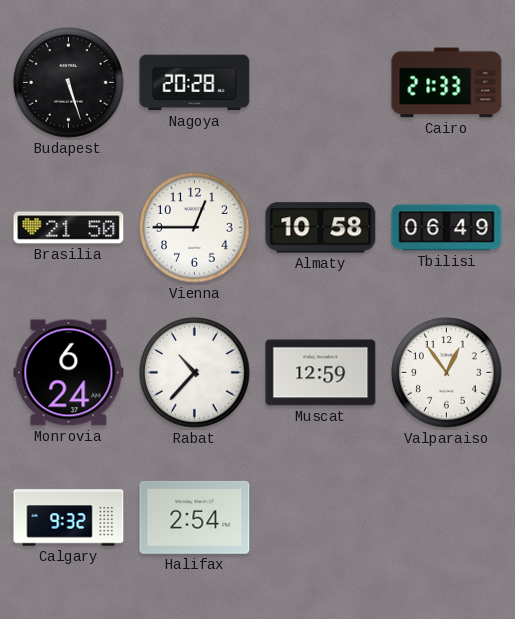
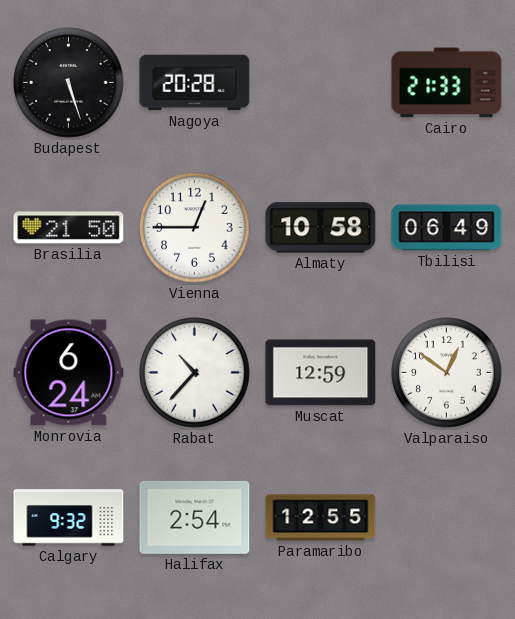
Valparaiso: 12:54 -> 12:51
Paramaribo: none -> 12:55
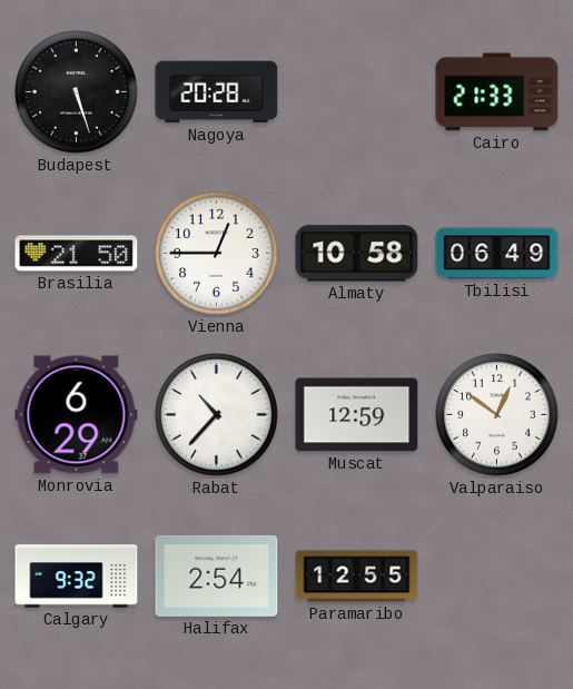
Monrovia: 6:24 -> 6:29
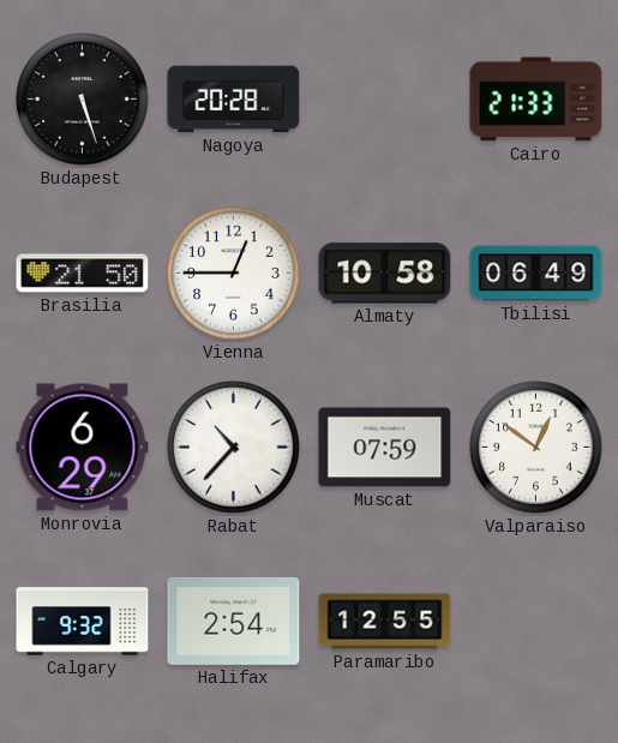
Muscat: 12:59 -> 07:59
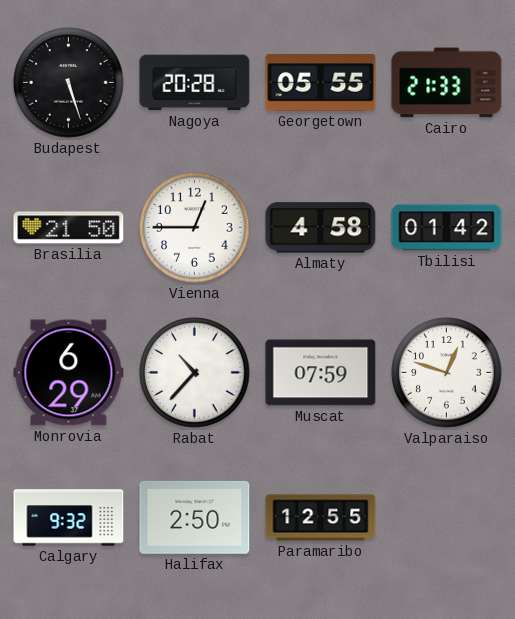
Georgetown: none -> 05:55
Almaty: 10:58 -> 4:58
Tbilisi: 06:49 -> 01:42
Valparaiso: 12:51 -> 12:48
Halifax: 2:54 -> 2:50
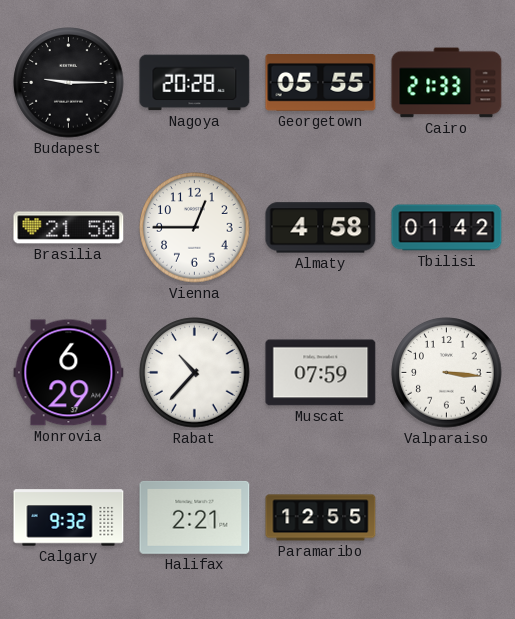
Budapest: 5:27 -> 9:15
Valparaiso: 12:48 -> 3:16
Halifax: 2:50 -> 2:21
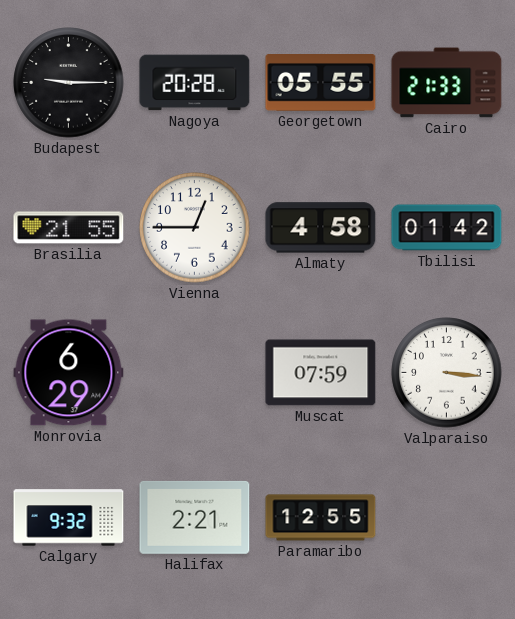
Brasilia: 21:50 -> 21:55
Rabat: 10:37 -> none
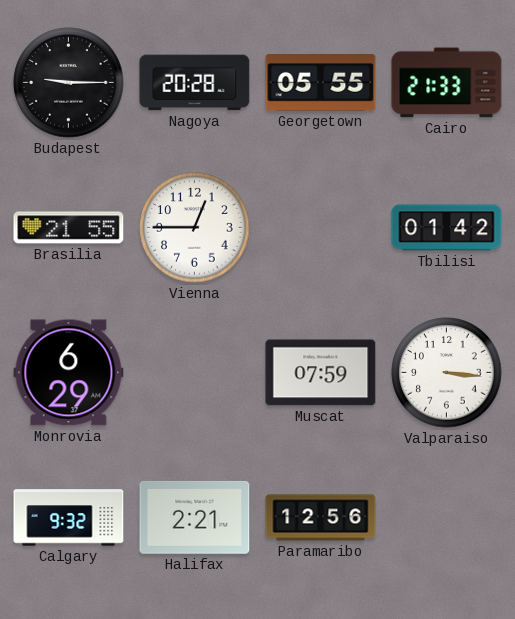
Almaty: 4:58 -> none
Paramaribo: 12:55 -> 12:56
